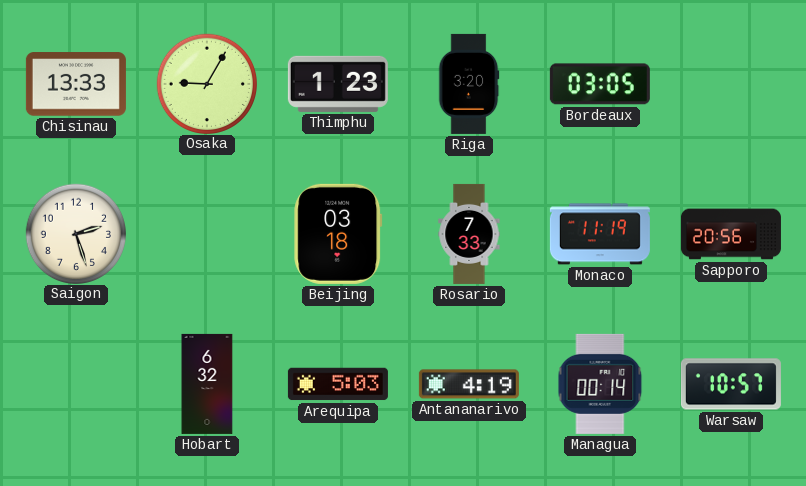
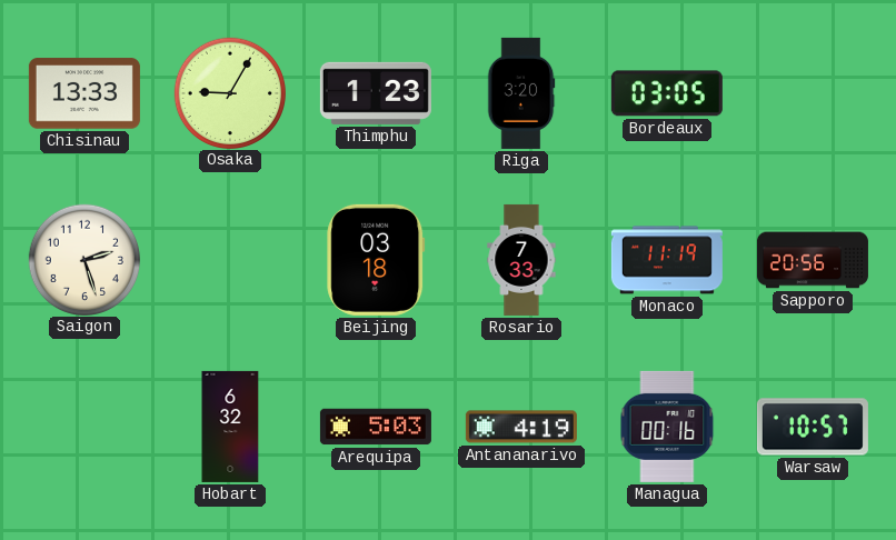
Managua: 00:14 -> 00:16
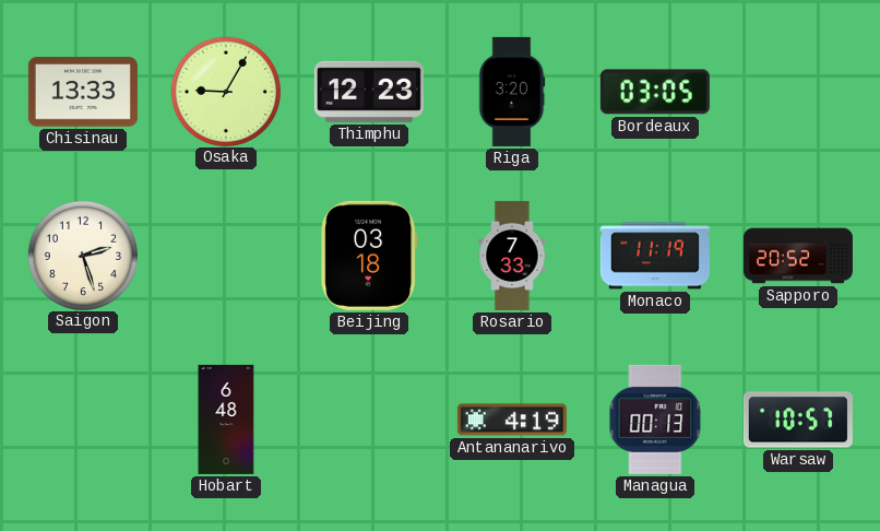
Thimphu: 1:23 -> 12:23
Sapporo: 20:56 -> 20:52
Hobart: 6:32 -> 6:48
Arequipa: 5:03 -> none
Managua: 00:16 -> 00:13
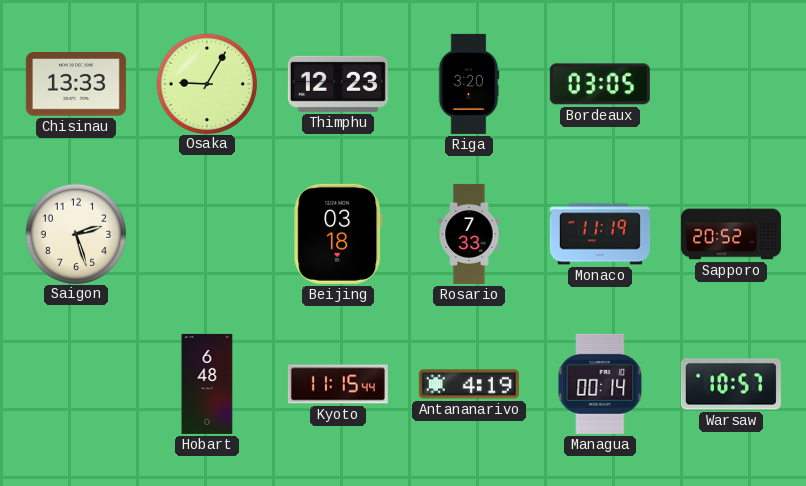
Kyoto: none -> 11:15
Managua: 00:13 -> 00:14
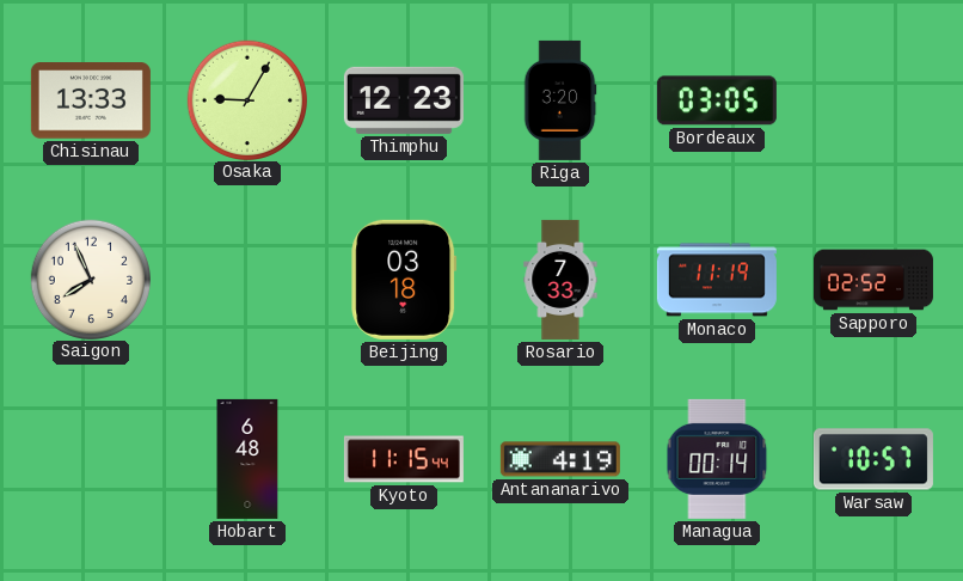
Saigon: 2:27 -> 7:56
Sapporo: 20:52 -> 02:52
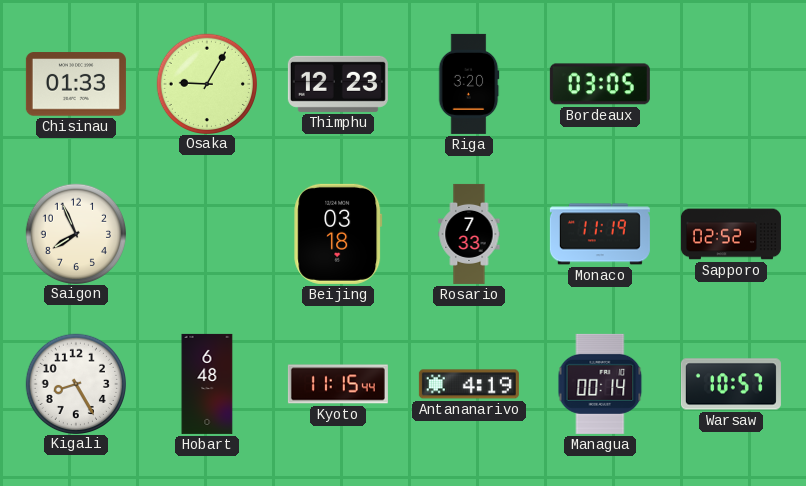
Chisinau: 13:33 -> 01:33
Kigali: none -> 8:25
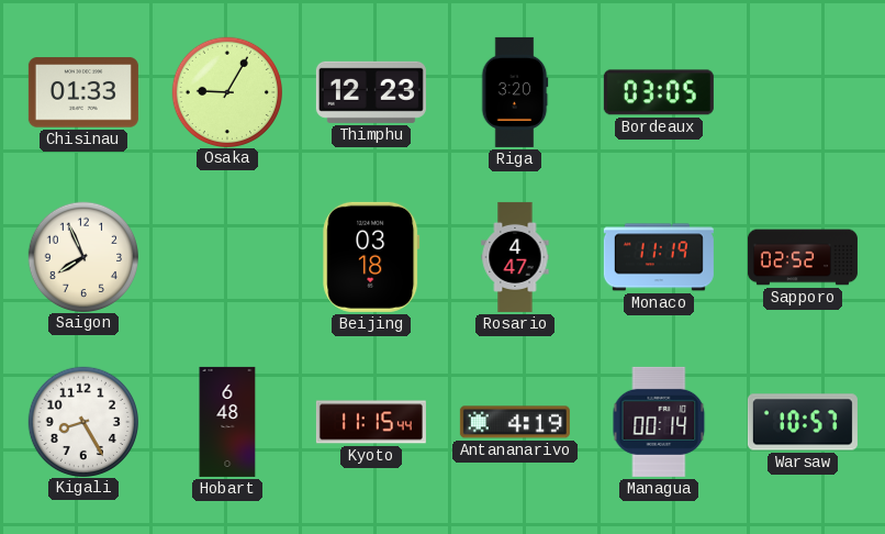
Rosario: 7:33 -> 4:47
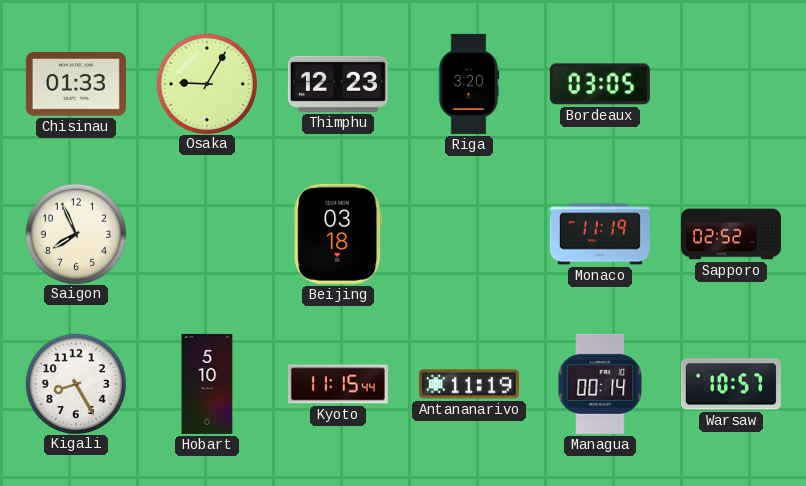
Rosario: 4:47 -> none
Hobart: 6:48 -> 5:10
Antananarivo: 4:19 -> 11:19
